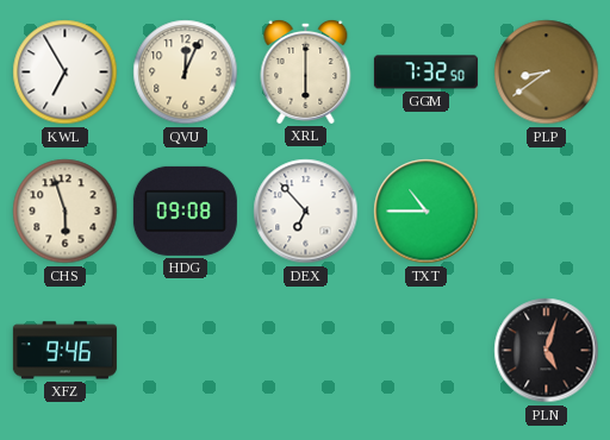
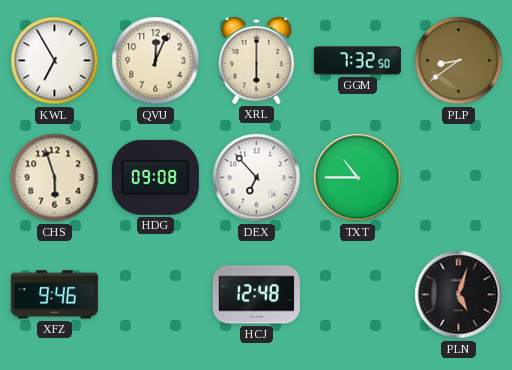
HCJ: none -> 12:48
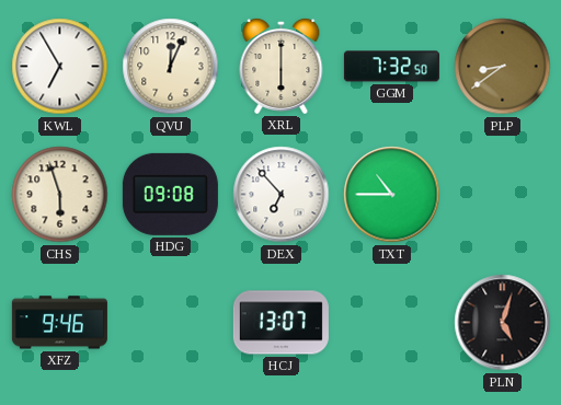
HCJ: 12:48 -> 13:07
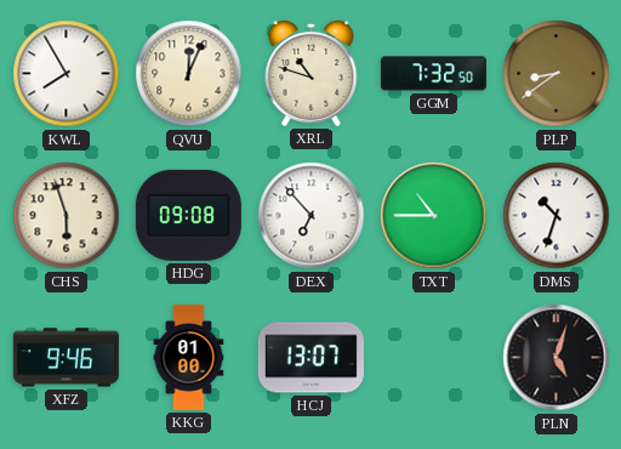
KWL: 6:55 -> 7:55
XRL: 6:00 -> 10:48
DMS: none -> 10:33
KKG: none -> 01:00
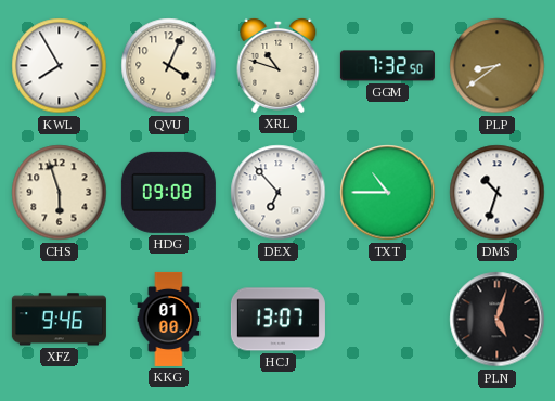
QVU: 12:04 -> 4:04
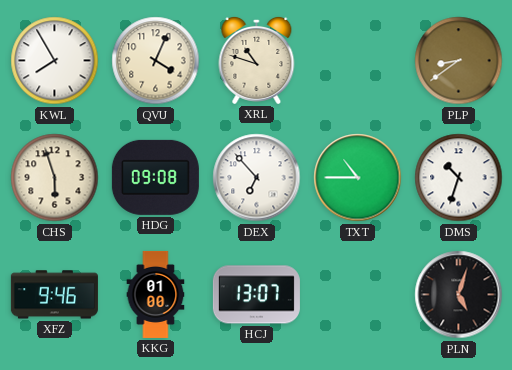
GGM: 7:32 -> none
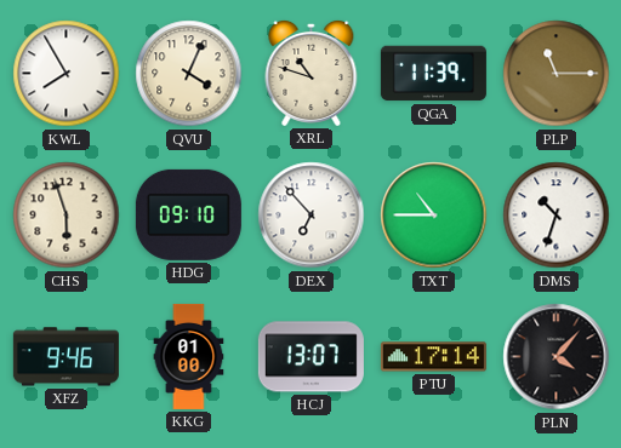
QGA: none -> 11:39
PLP: 8:39 -> 11:15
HDG: 09:08 -> 09:10
PTU: none -> 17:14
PLN: 5:03 -> 4:07
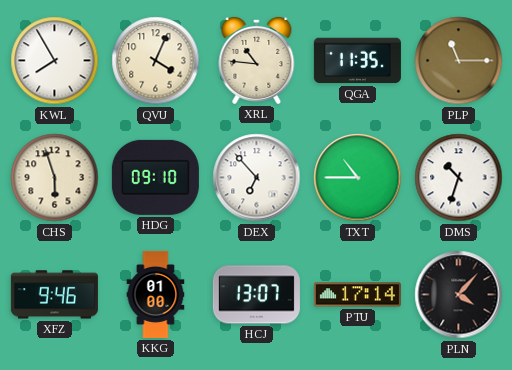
XRL: 10:48 -> 10:46
QGA: 11:39 -> 11:35
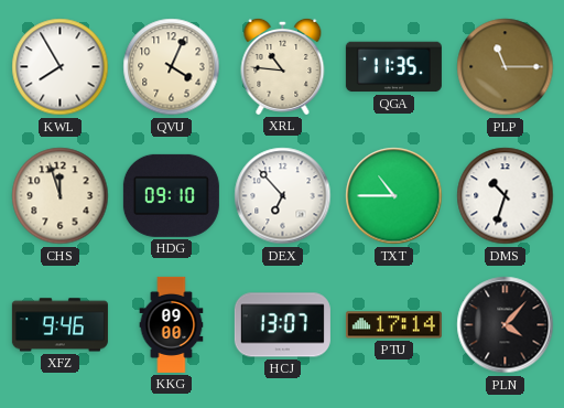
CHS: 5:57 -> 11:57
KKG: 01:00 -> 09:00
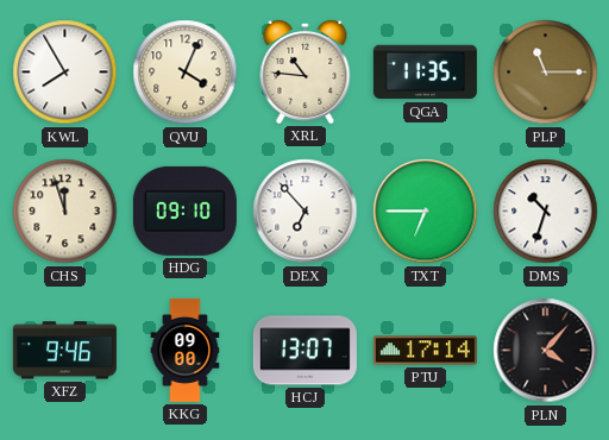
TXT: 10:45 -> 6:45
